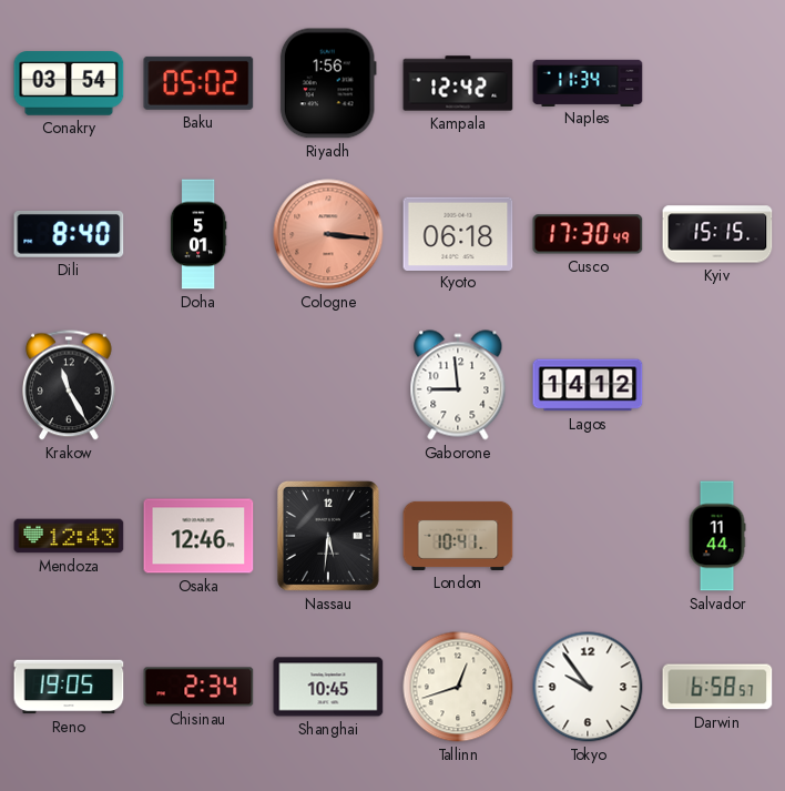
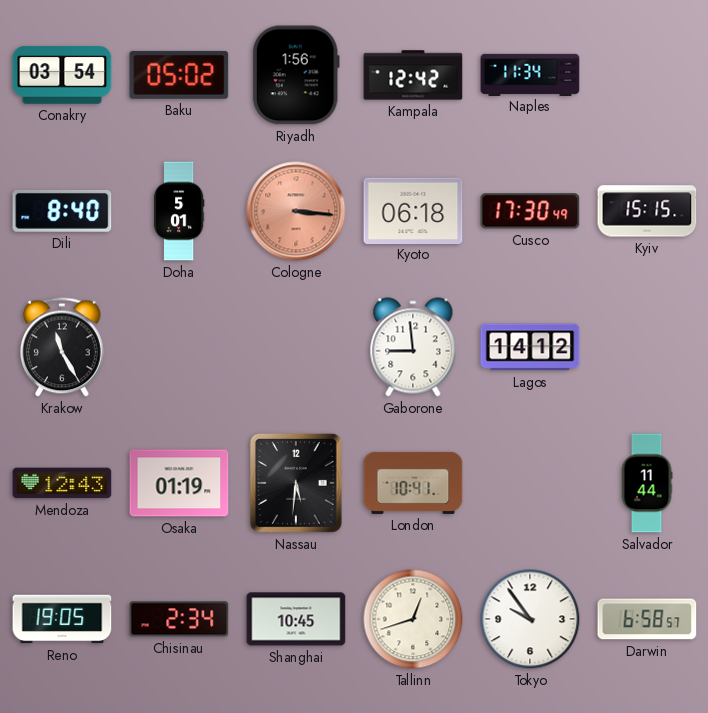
Osaka: 12:46 -> 01:19
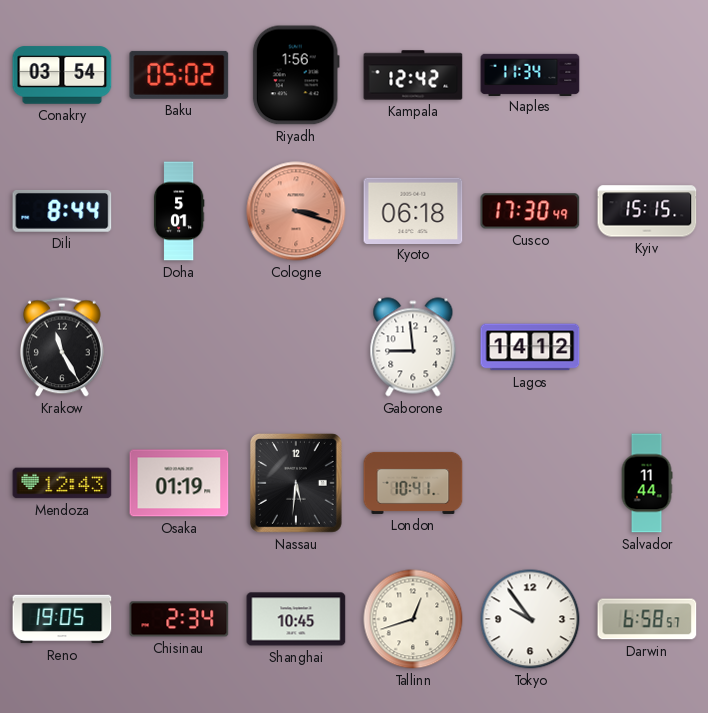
Dili: 8:40 -> 8:44
Cologne: 3:16 -> 3:18
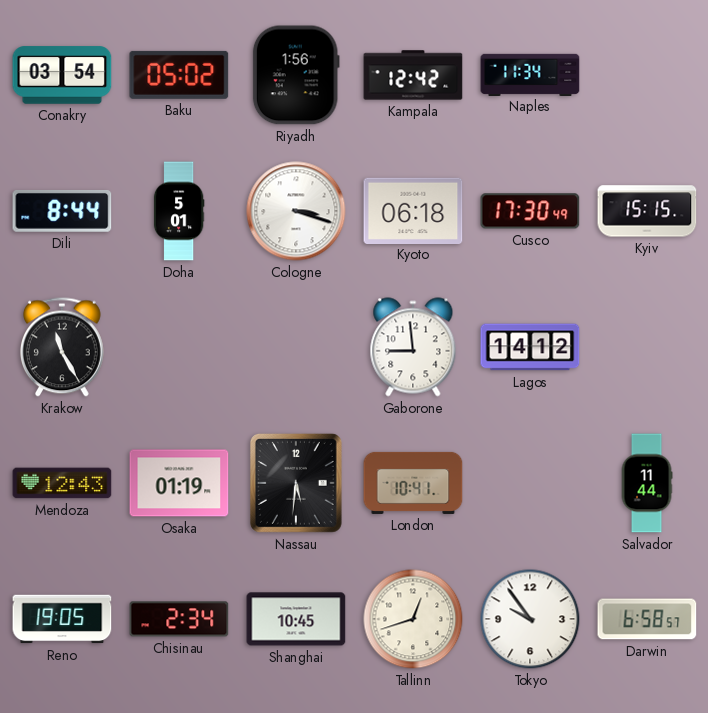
Cologne dial: salmon -> white
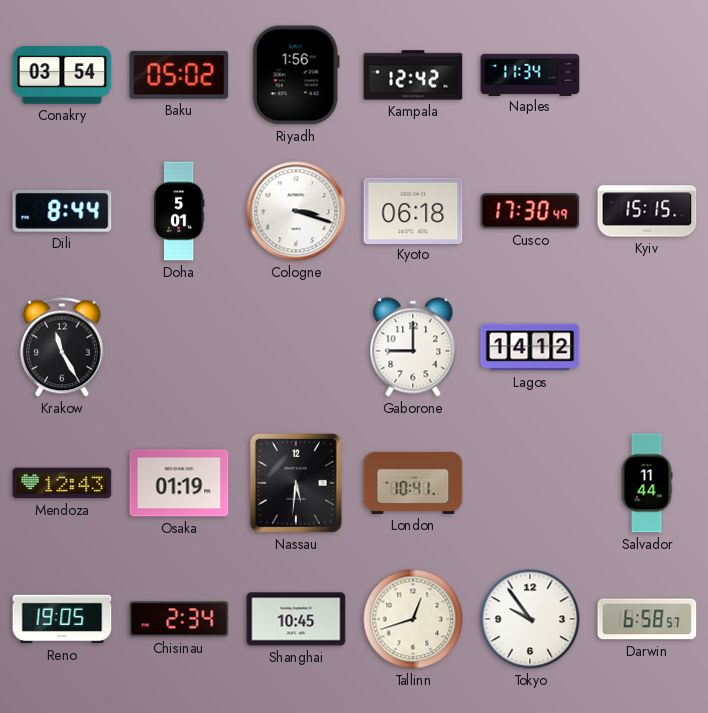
Gaborone: 8:59 -> 9:00
